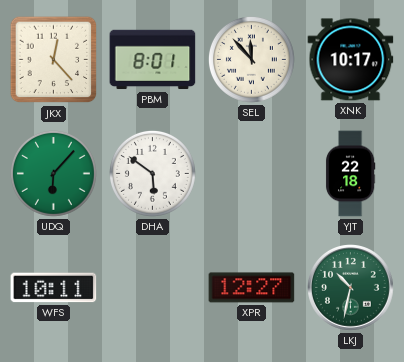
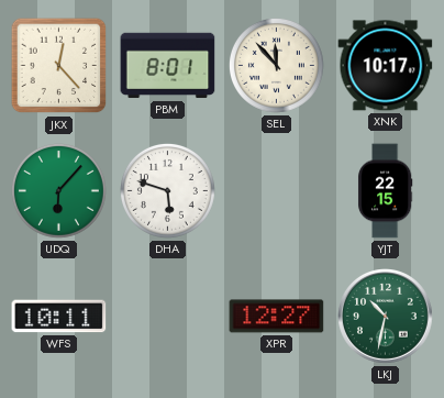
DHA: 5:51 -> 5:48
YJT: 22:18 -> 22:15
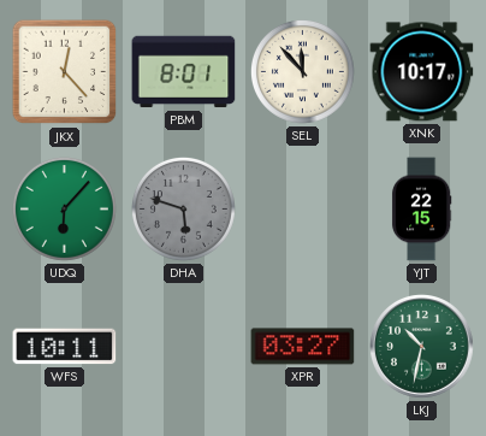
DHA dial: white -> grey
XPR: 12:27 -> 03:27
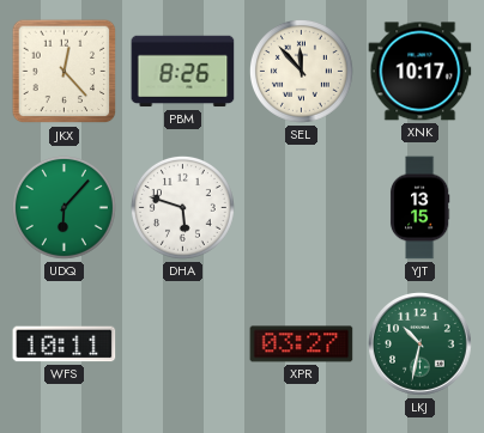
PBM: 8:01 -> 8:26
DHA dial: grey -> white
YJT: 22:15 -> 13:15
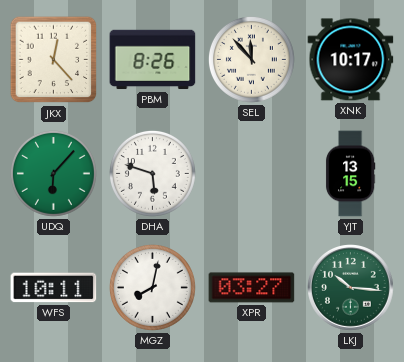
MGZ: none -> 8:02
LKJ: 10:32 -> 10:16
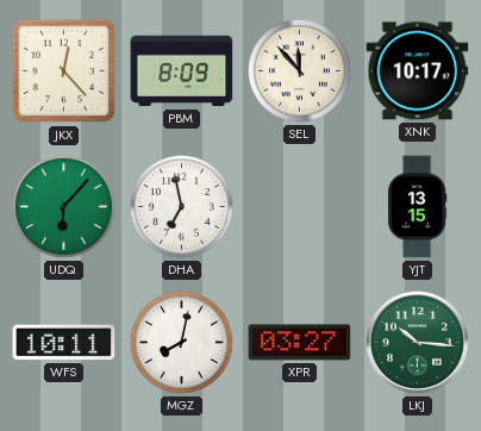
PBM: 8:26 -> 8:09
DHA: 5:48 -> 6:58
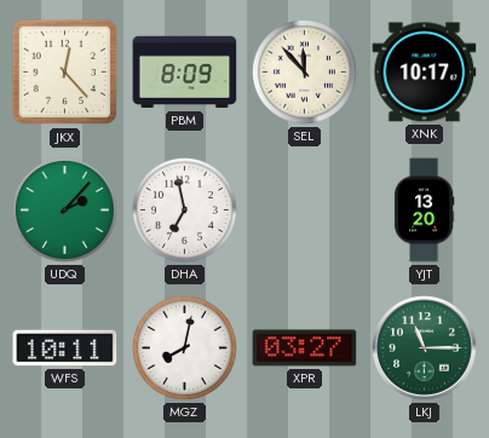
UDQ: 6:07 -> 2:07
YJT: 13:15 -> 13:20
LKJ: 10:16 -> 11:15
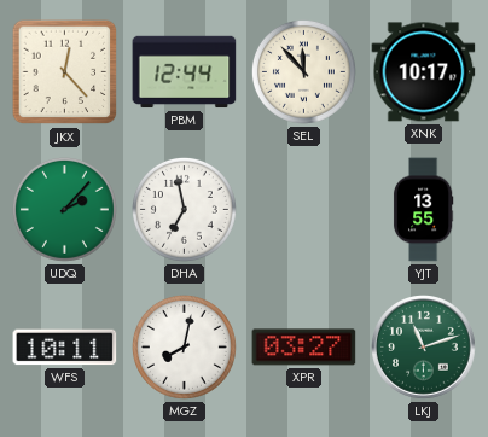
PBM: 8:09 -> 12:44
YJT: 13:20 -> 13:55
LKJ: 11:15 -> 11:12
